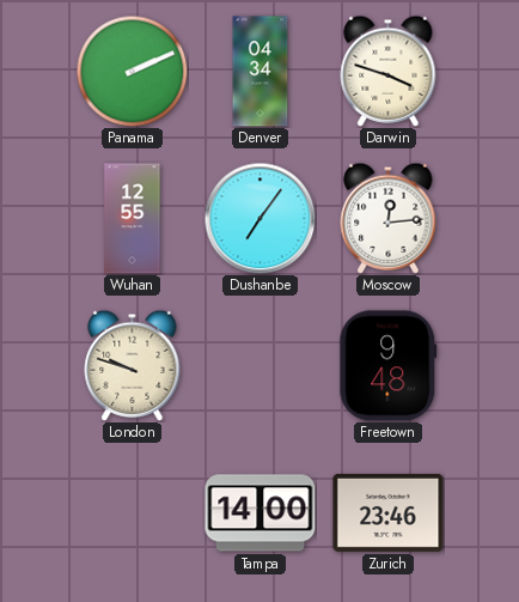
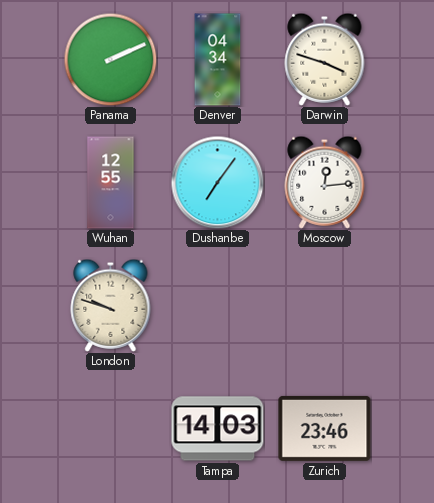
Freetown: 9:48 -> none
Tampa: 14:00 -> 14:03
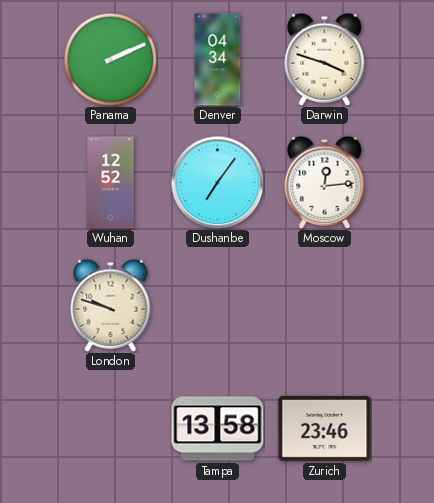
Wuhan: 12:55 -> 12:52
Tampa: 14:03 -> 13:58
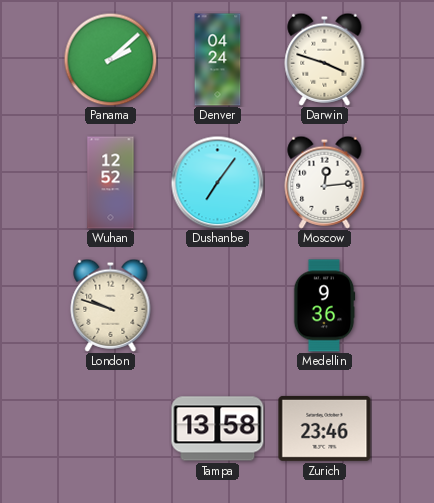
Panama: 2:11 -> 2:08
Denver: 04:34 -> 04:24
Medellin: none -> 9:36
